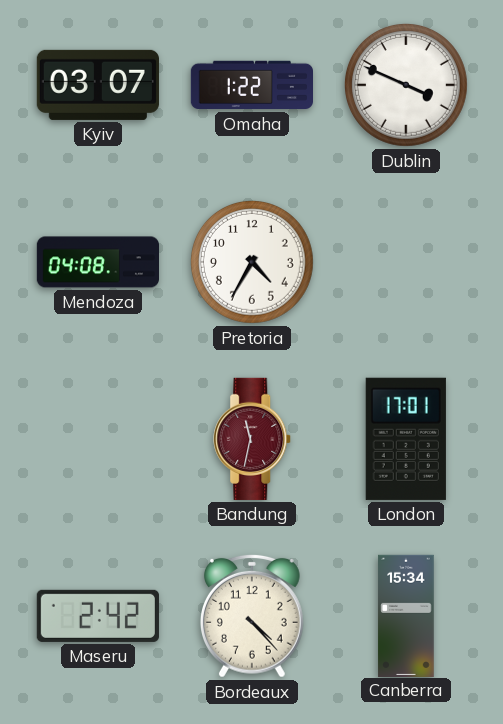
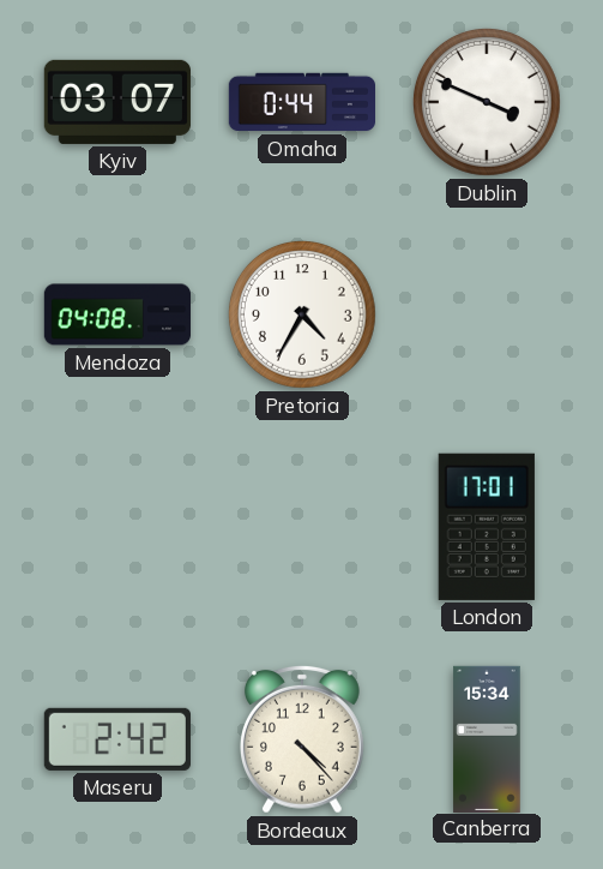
Omaha: 1:22 -> 0:44
Bandung: 11:32 -> none
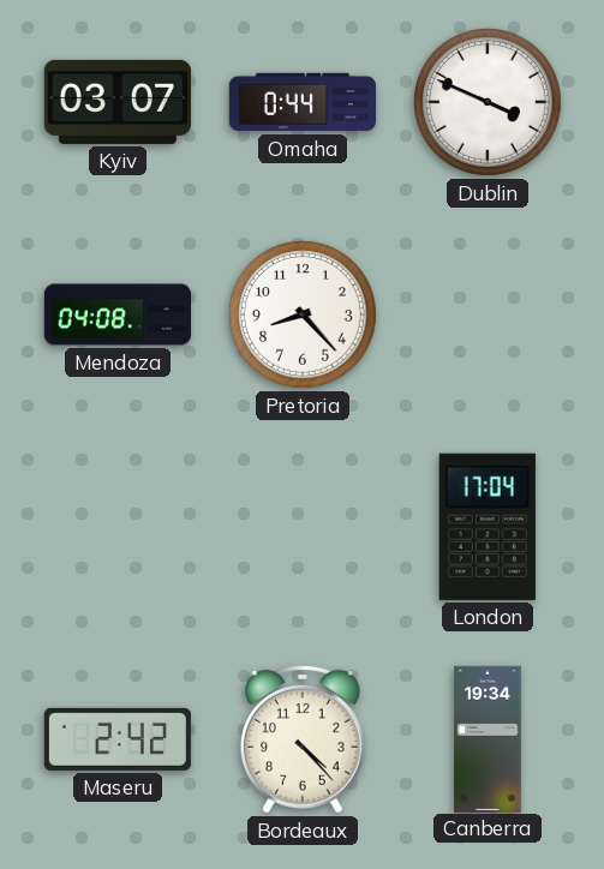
Pretoria: 4:35 -> 8:23
London: 17:01 -> 17:04
Canberra: 15:34 -> 19:34
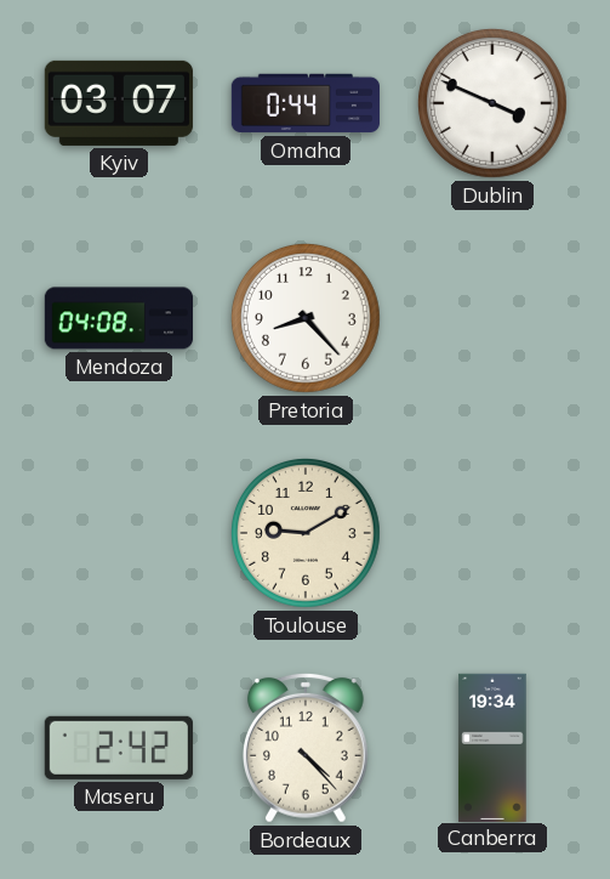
Toulouse: none -> 9:10
London: 17:04 -> none
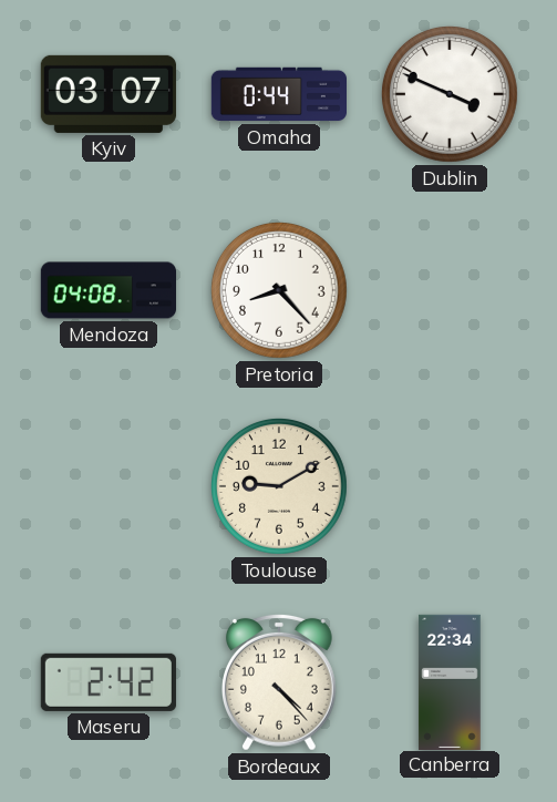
Canberra: 19:34 -> 22:34
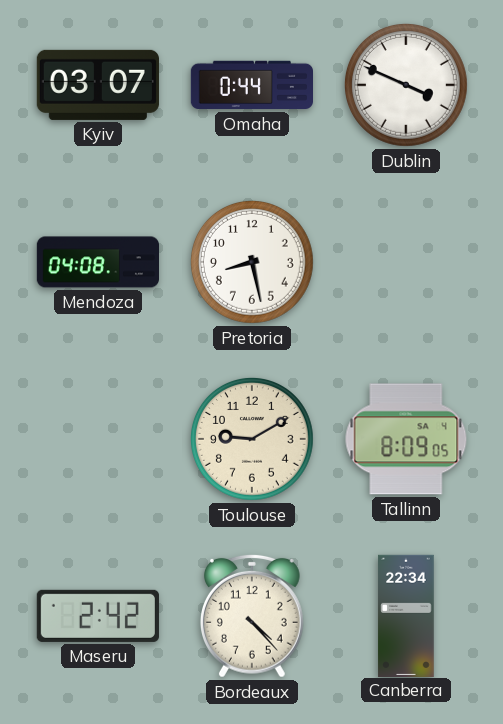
Pretoria: 8:23 -> 8:28
Tallinn: none -> 8:09
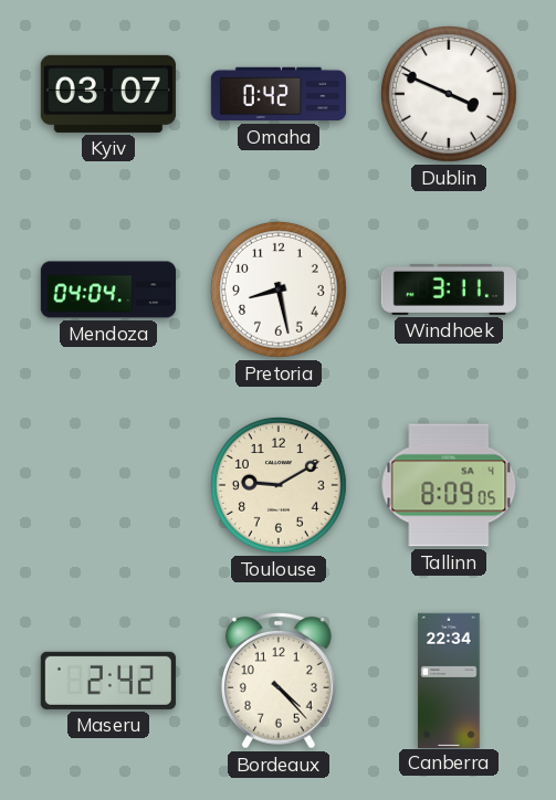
Omaha: 0:44 -> 0:42
Mendoza: 04:08 -> 04:04
Windhoek: none -> 3:11
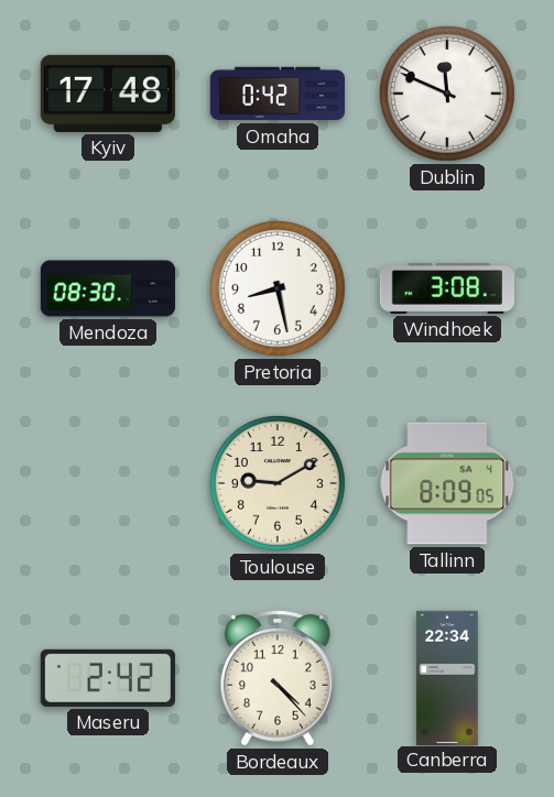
Kyiv: 03:07 -> 17:48
Dublin: 3:49 -> 11:49
Mendoza: 04:04 -> 08:30
Windhoek: 3:11 -> 3:08
